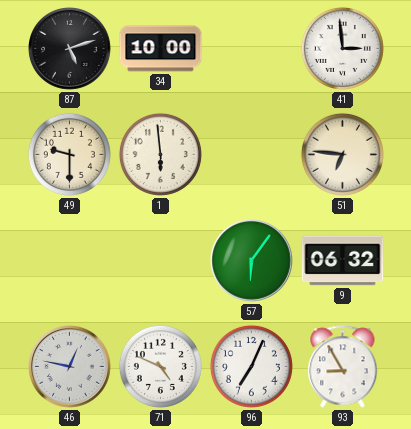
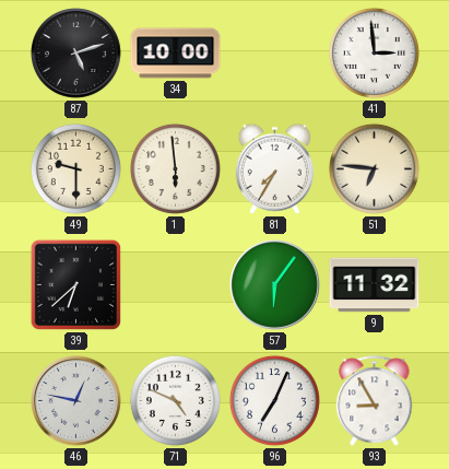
81: none -> 7:35
39: none -> 6:38
9: 06:32 -> 11:32
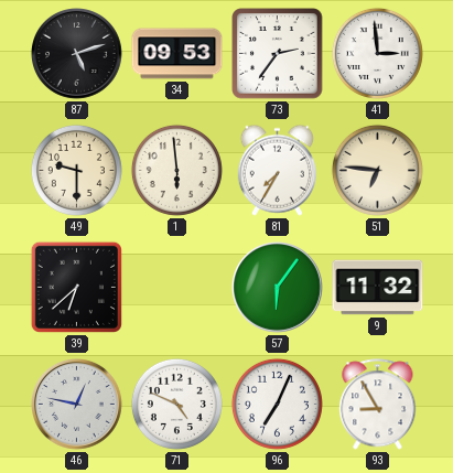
34: 10:00 -> 09:53
73: none -> 2:36
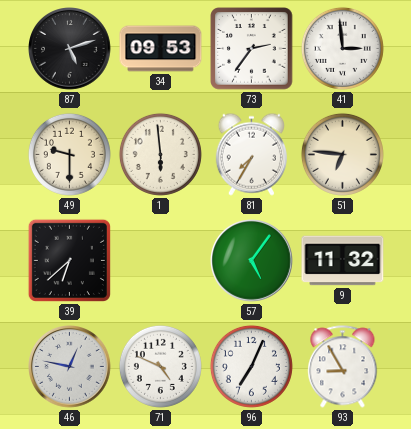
57: 6:06 -> 5:06
